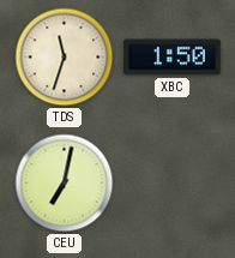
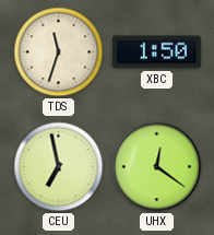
CEU: 7:02 -> 6:58
UHX: none -> 12:21
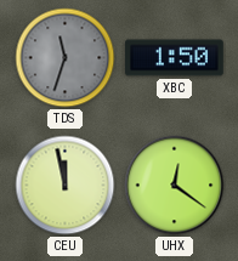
TDS dial: cream -> grey
CEU: 6:58 -> 11:58
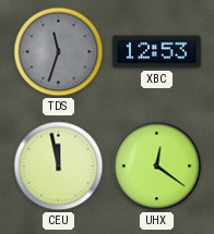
XBC: 1:50 -> 12:53
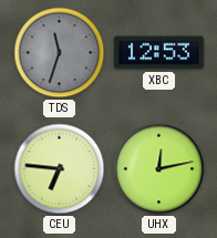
CEU: 11:58 -> 6:46
UHX: 12:21 -> 12:13
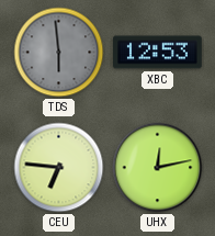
TDS: 11:33 -> 5:59
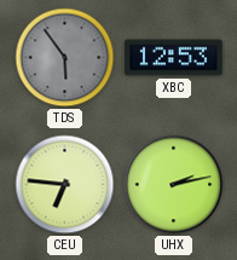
TDS: 5:59 -> 5:54
UHX: 12:13 -> 2:13
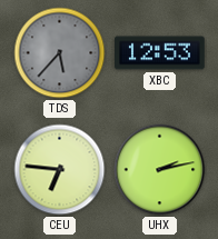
TDS: 5:54 -> 5:37
